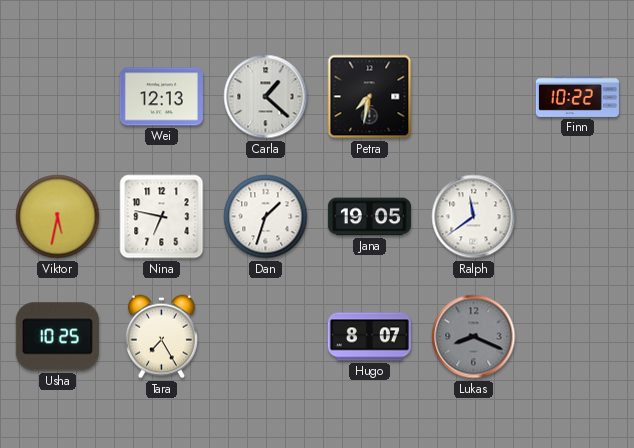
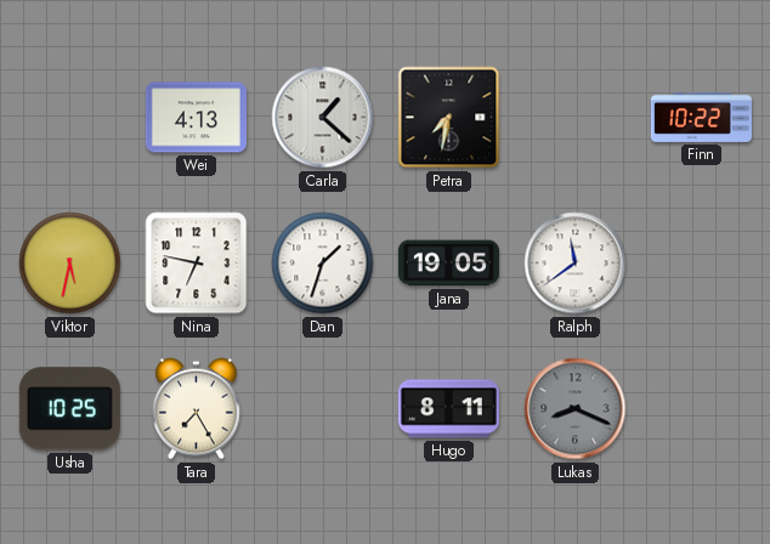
Wei: 12:13 -> 4:13
Hugo: 8:07 -> 8:11
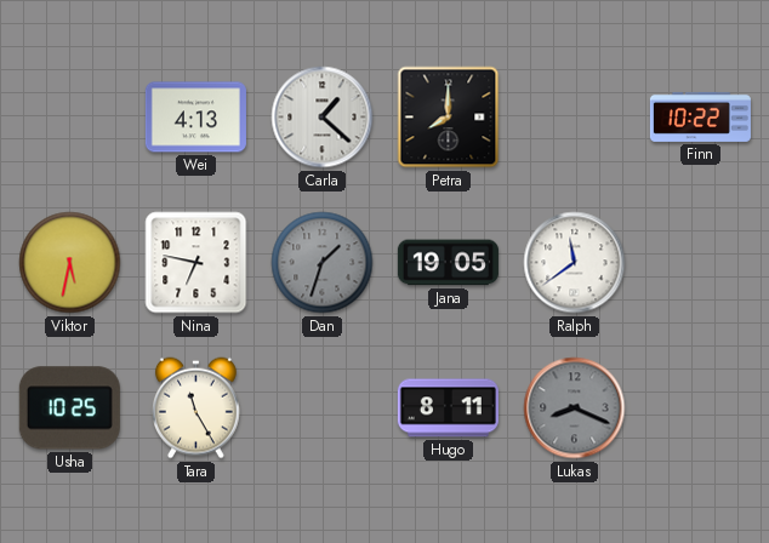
Petra: 7:32 -> 8:00
Dan dial: white -> grey
Tara: 7:25 -> 11:25
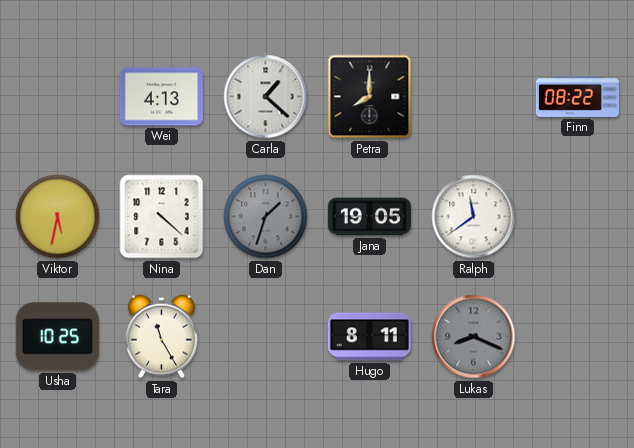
Finn: 10:22 -> 08:22
Nina: 6:47 -> 4:22
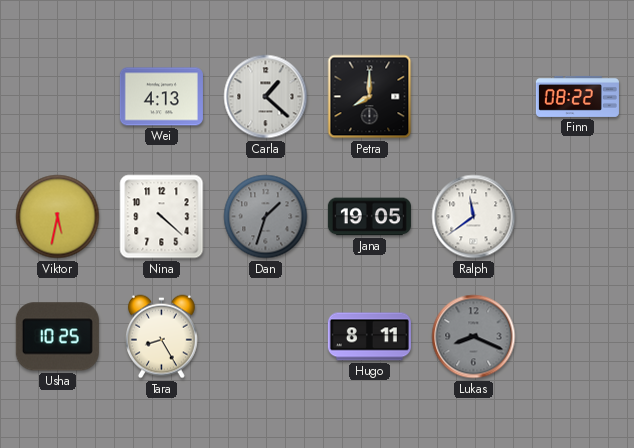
Tara: 11:25 -> 8:25
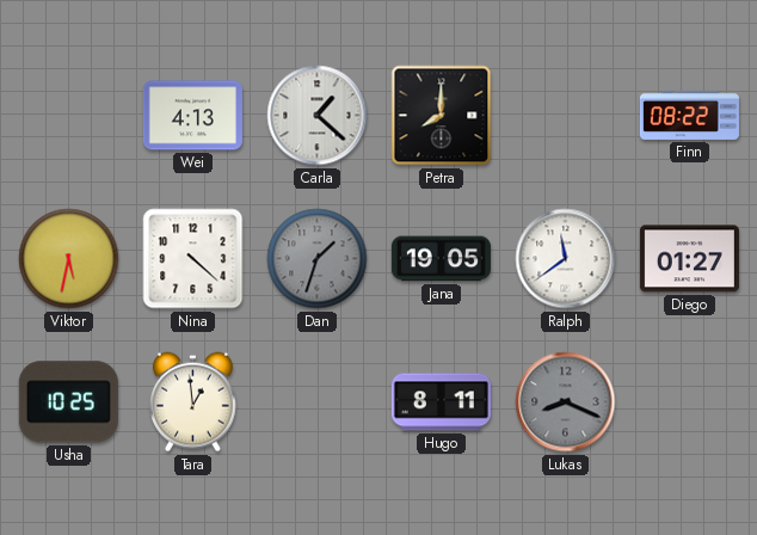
Diego: none -> 01:27
Tara: 8:25 -> 12:59
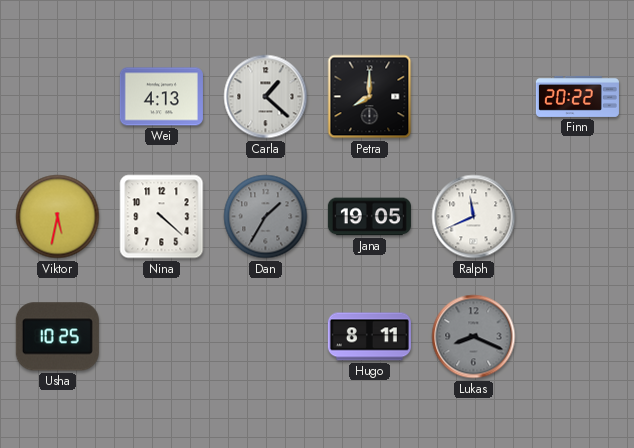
Finn: 08:22 -> 20:22
Dan: 1:33 -> 1:35
Ralph: 11:39 -> 11:41
Diego: 01:27 -> none
Tara: 12:59 -> none
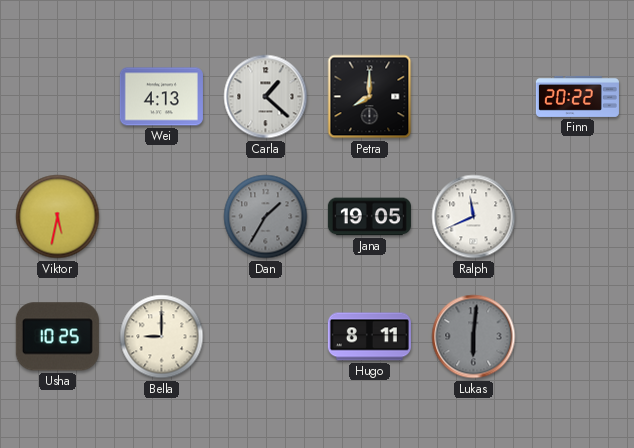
Nina: 4:22 -> none
Bella: none -> 9:00
Lukas: 8:19 -> 6:01
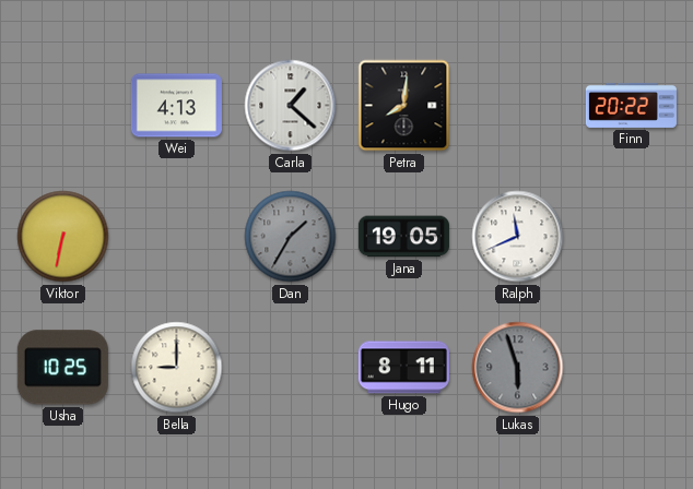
Petra: 8:00 -> 8:01
Viktor: 5:32 -> 6:32
Lukas: 6:01 -> 5:57
